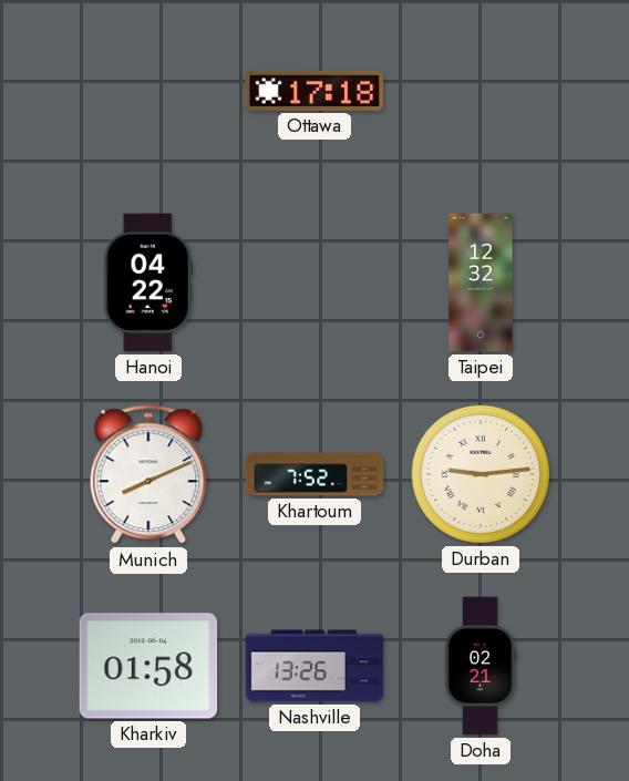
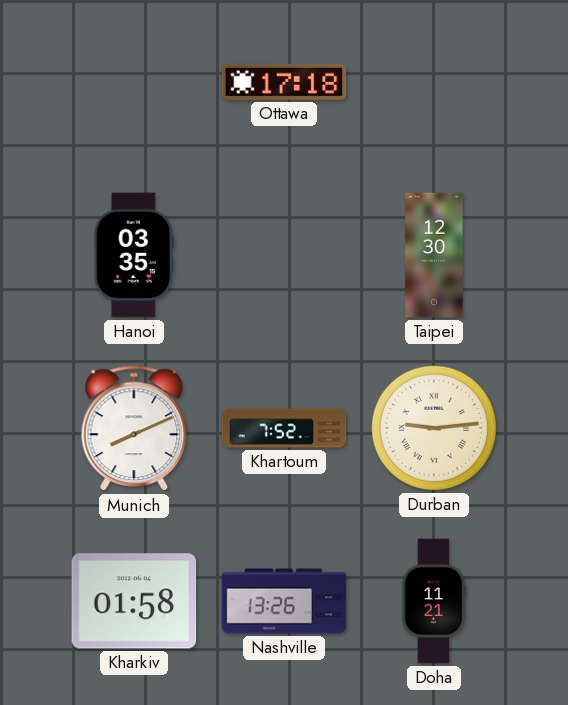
Hanoi: 04:22 -> 03:35
Taipei: 12:32 -> 12:30
Doha: 02:21 -> 11:21
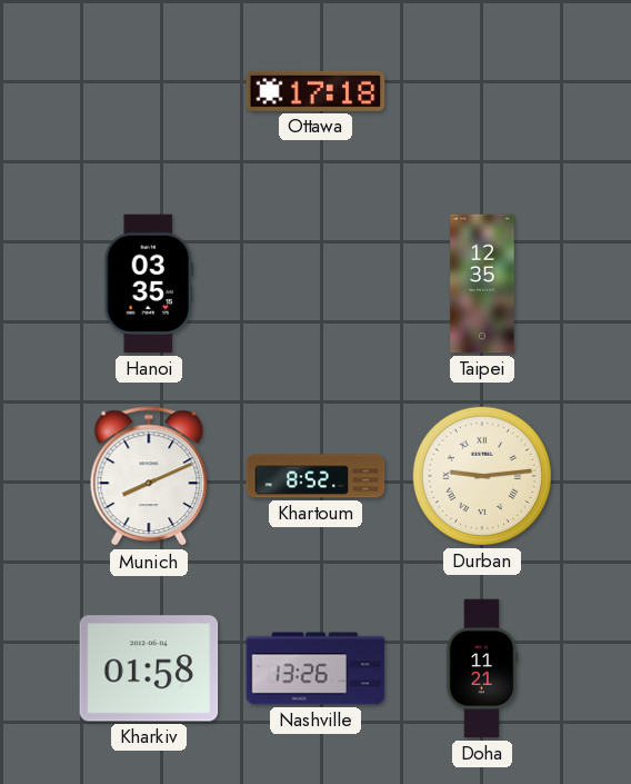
Taipei: 12:30 -> 12:35
Khartoum: 7:52 -> 8:52
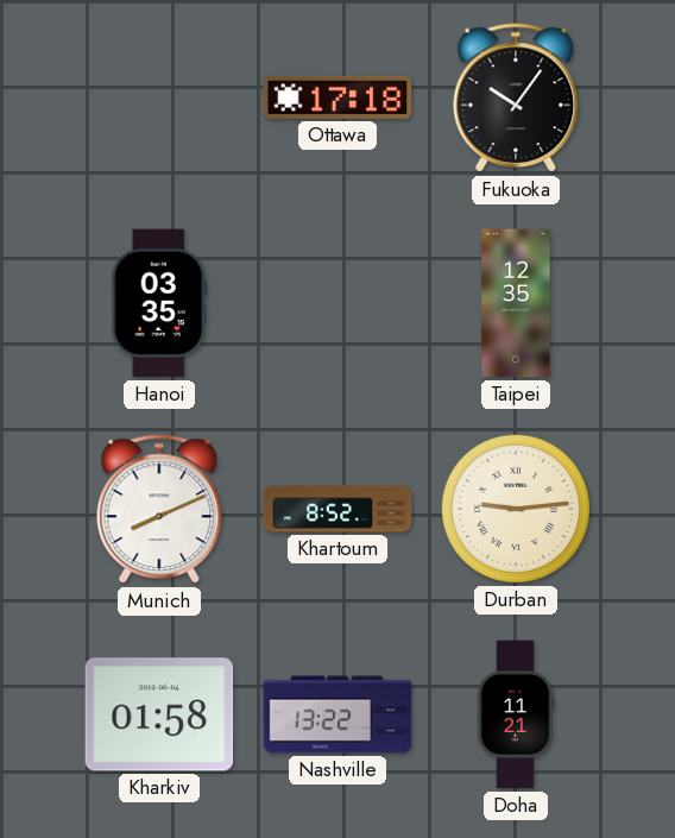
Fukuoka: none -> 10:06
Nashville: 13:26 -> 13:22
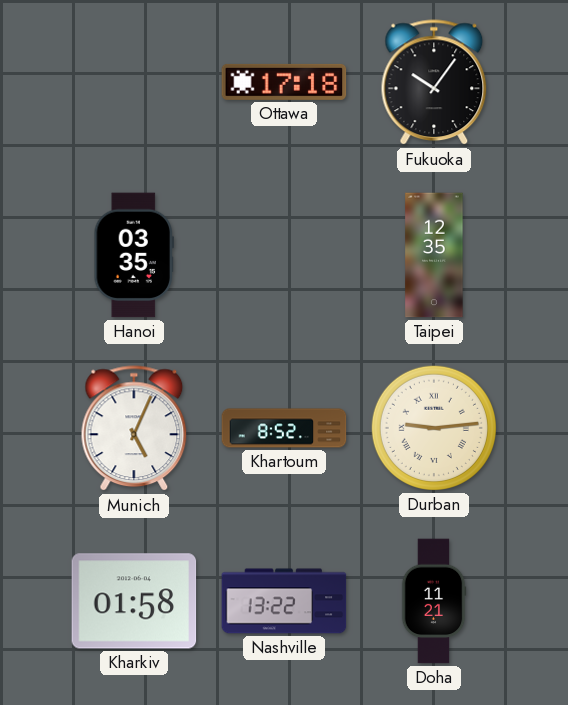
Munich: 8:11 -> 5:04
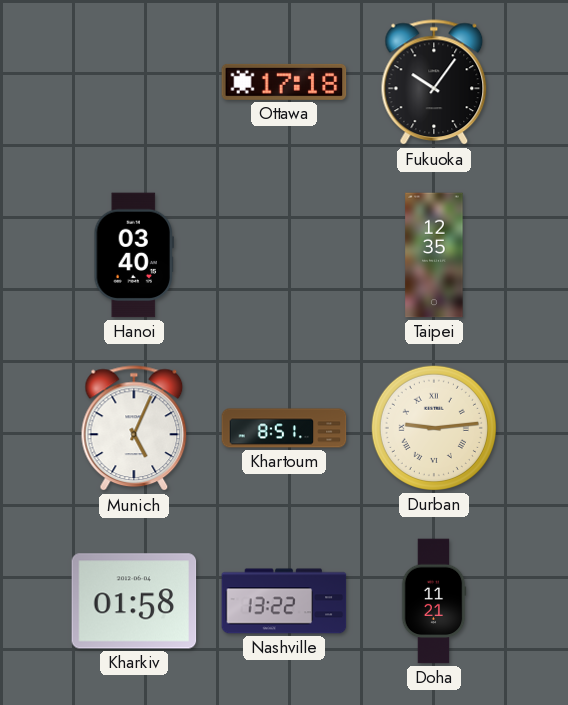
Hanoi: 03:35 -> 03:40
Khartoum: 8:52 -> 8:51
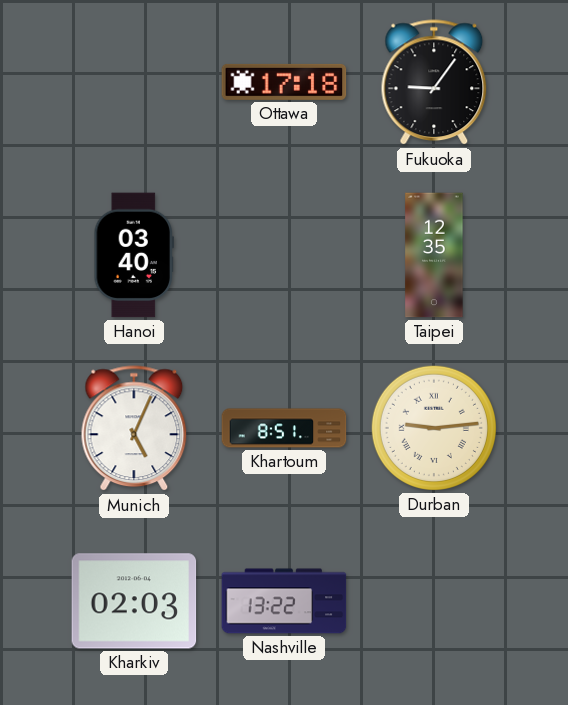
Fukuoka: 10:06 -> 9:06
Kharkiv: 01:58 -> 02:03
Doha: 11:21 -> none
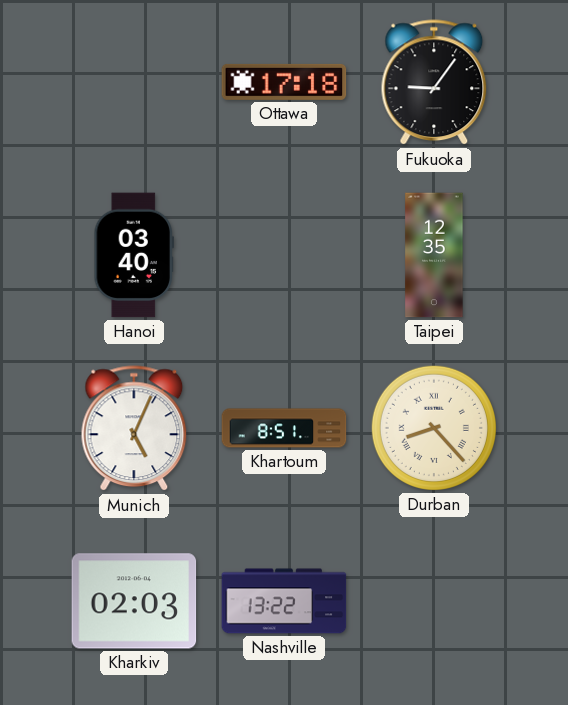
Durban: 9:14 -> 8:23
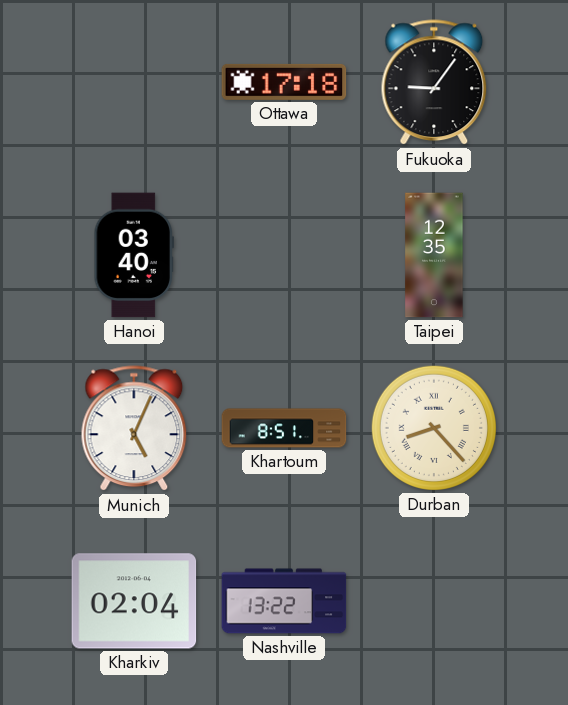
Kharkiv: 02:03 -> 02:04
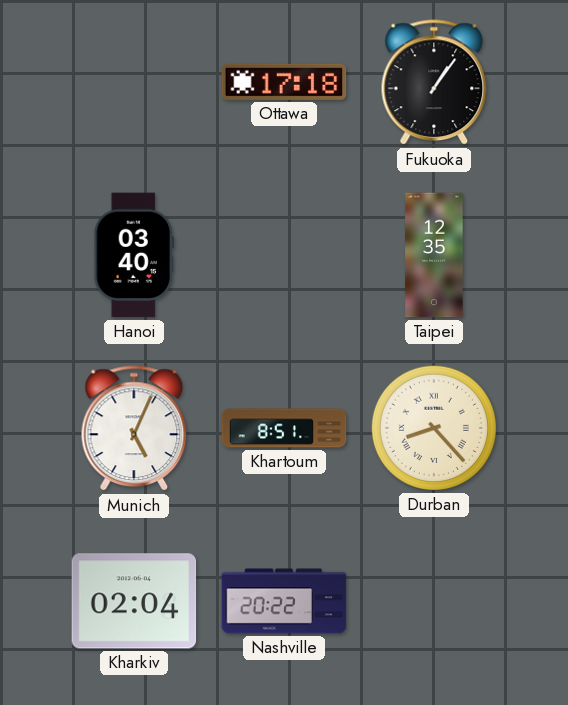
Fukuoka: 9:06 -> 1:06
Nashville: 13:22 -> 20:22
